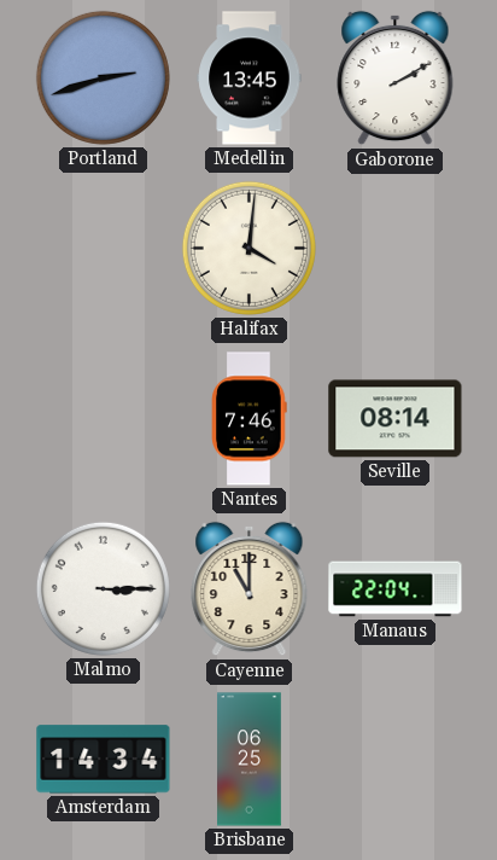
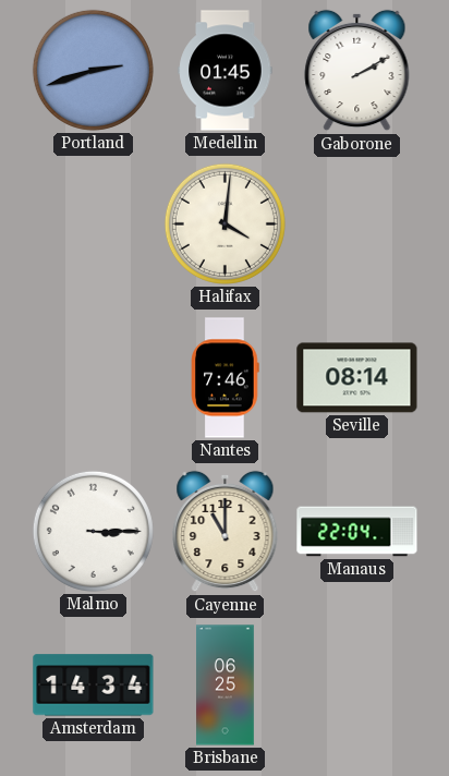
Medellin: 13:45 -> 01:45
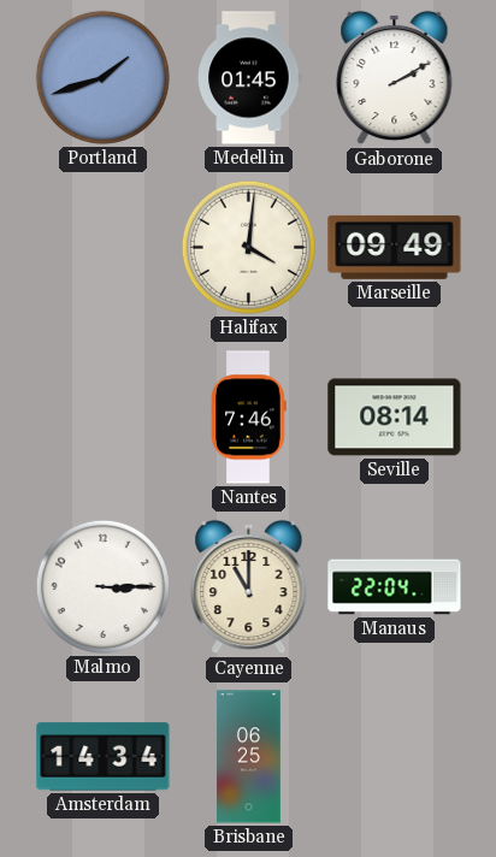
Portland: 2:42 -> 1:42
Marseille: none -> 09:49
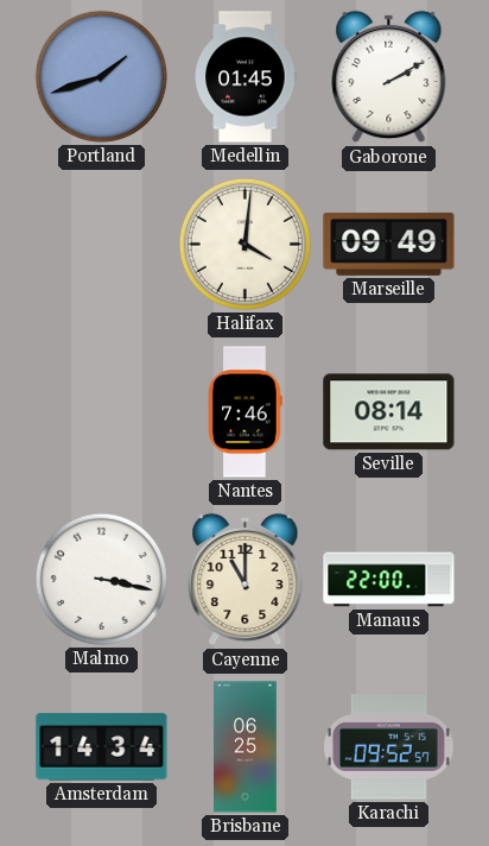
Malmo: 3:15 -> 3:17
Manaus: 22:04 -> 22:00
Karachi: none -> 09:52
